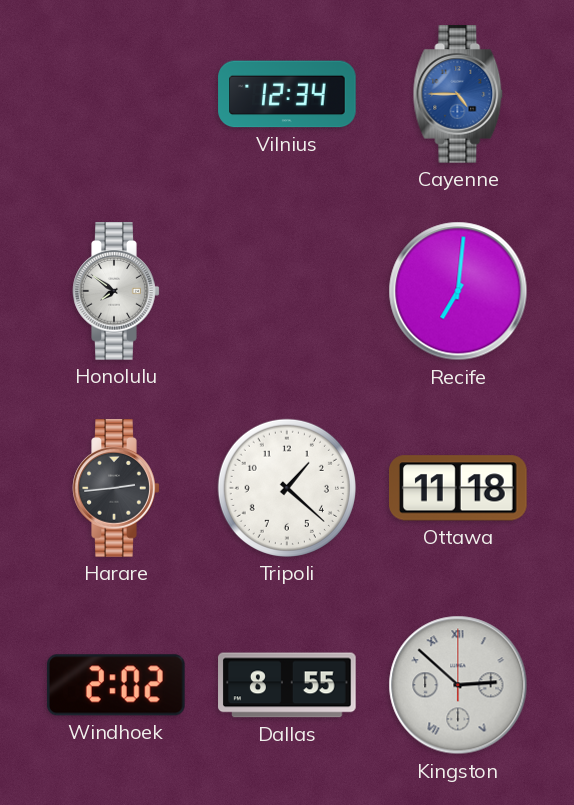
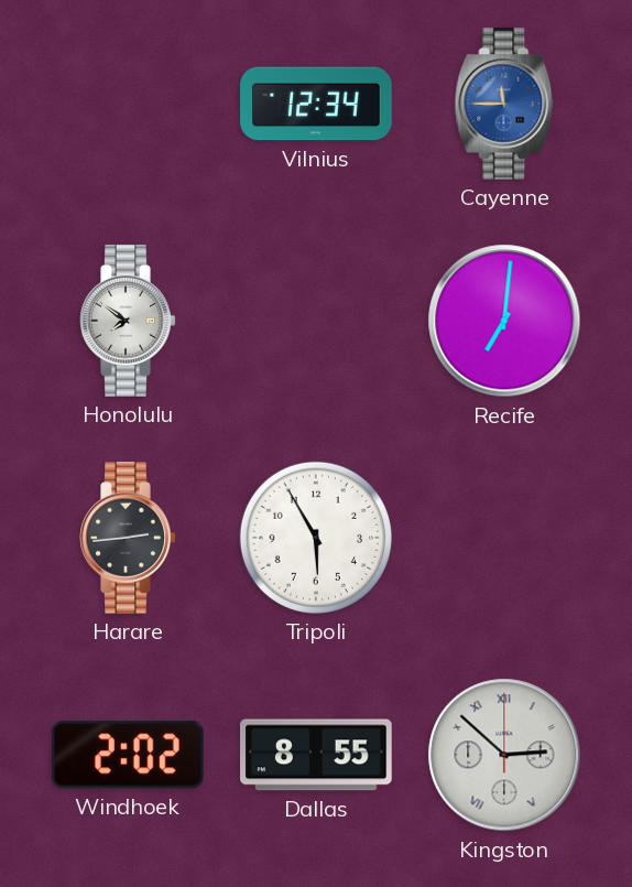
Cayenne: 4:45 -> 11:45
Tripoli: 1:22 -> 5:55
Ottawa: 11:18 -> none
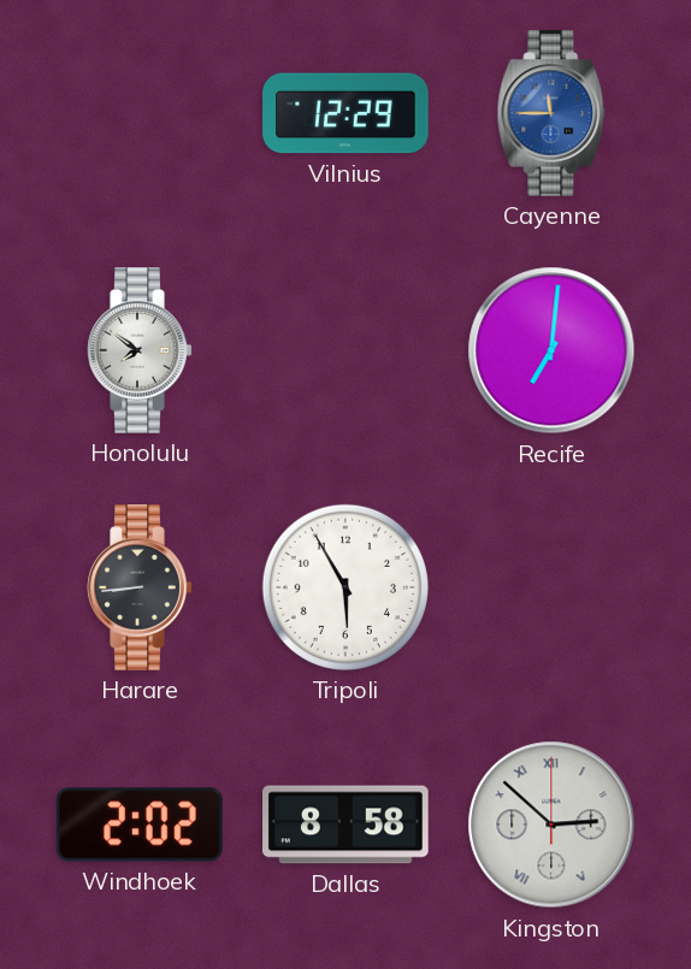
Vilnius: 12:34 -> 12:29
Harare: 2:44 -> 8:44
Dallas: 8:55 -> 8:58
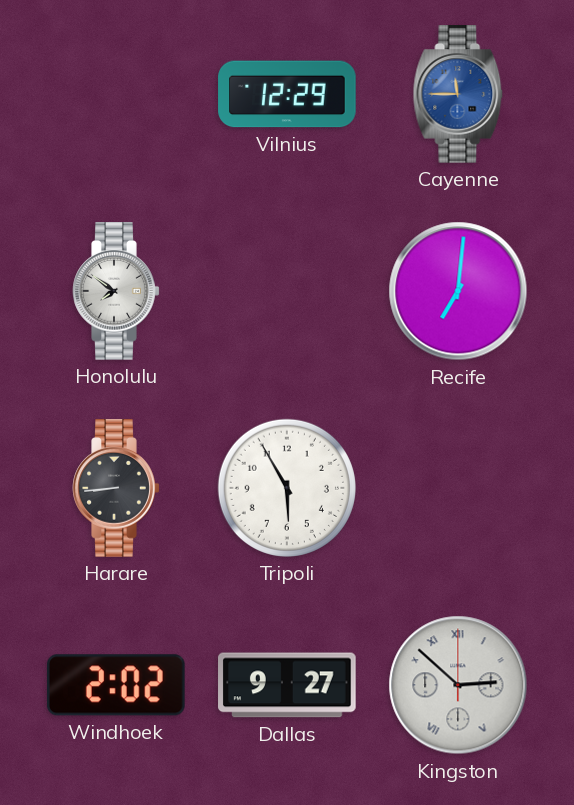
Dallas: 8:58 -> 9:27
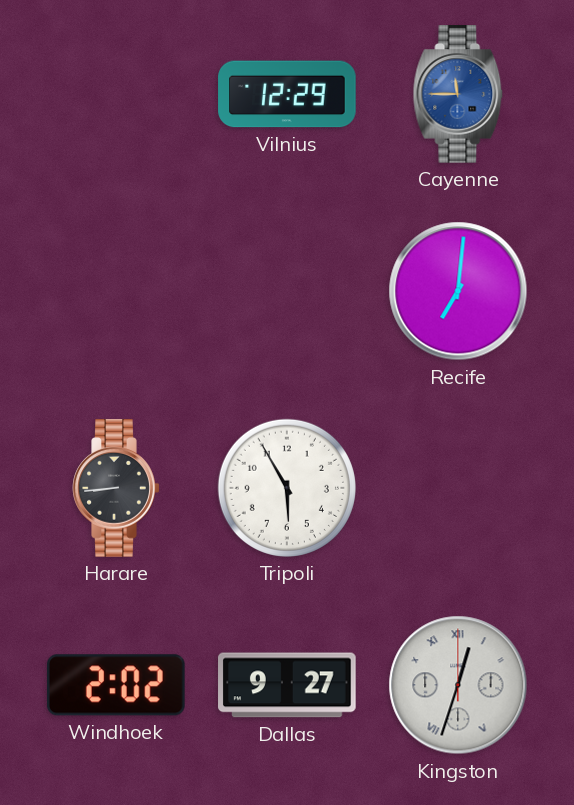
Honolulu: 7:51 -> none
Kingston: 2:52 -> 12:33
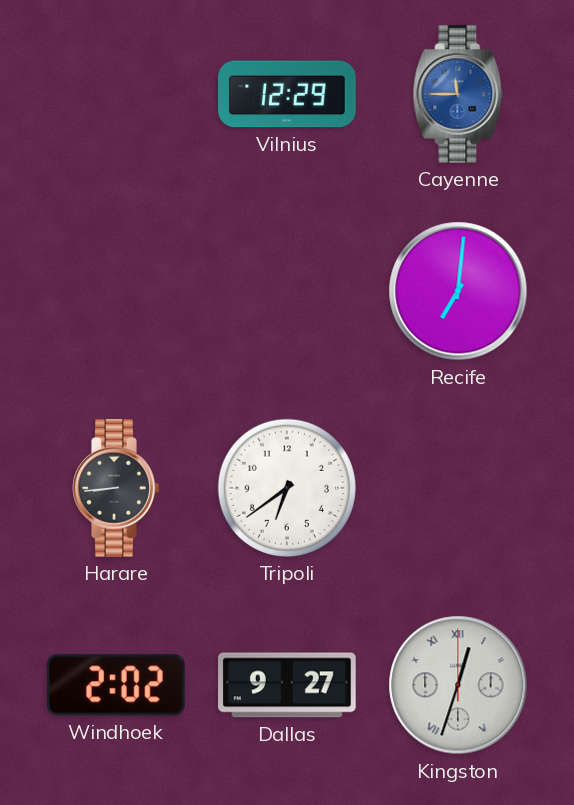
Tripoli: 5:55 -> 6:39
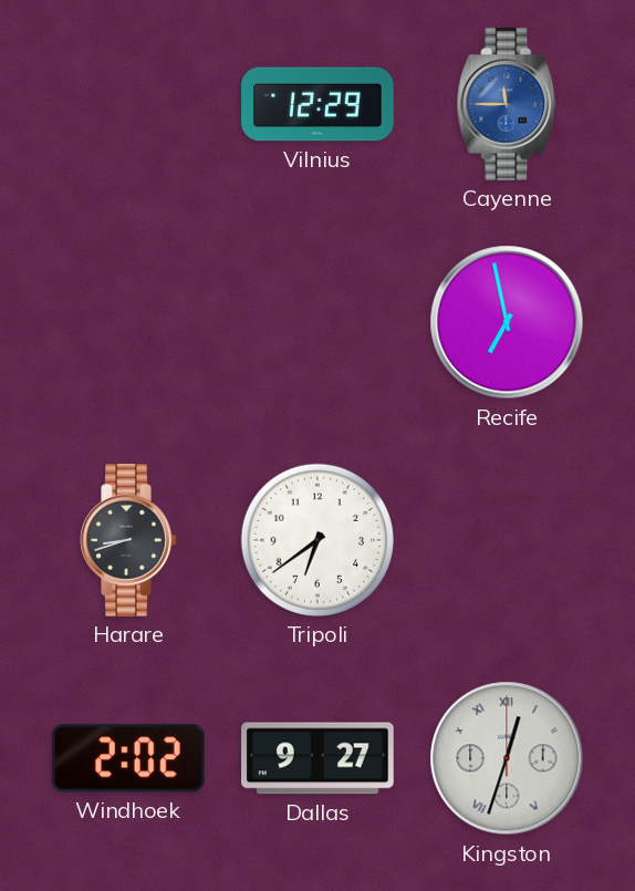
Recife: 7:01 -> 6:58
Harare: 8:44 -> 8:42
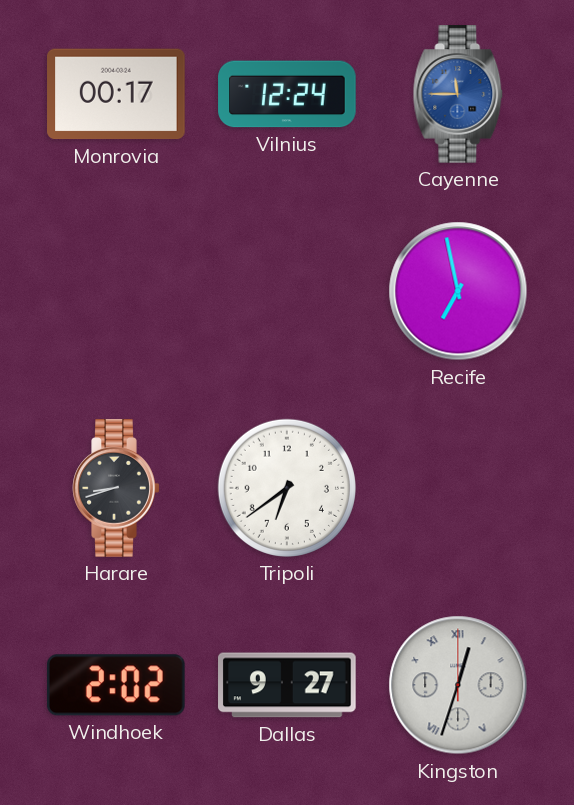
Monrovia: none -> 00:17
Vilnius: 12:29 -> 12:24
